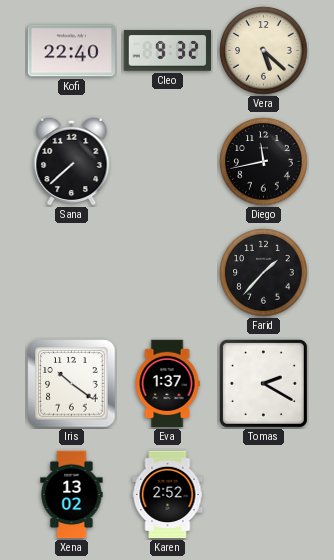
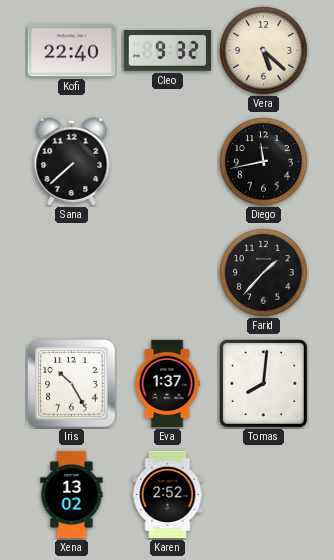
Iris: 10:21 -> 10:25
Tomas: 2:20 -> 8:01
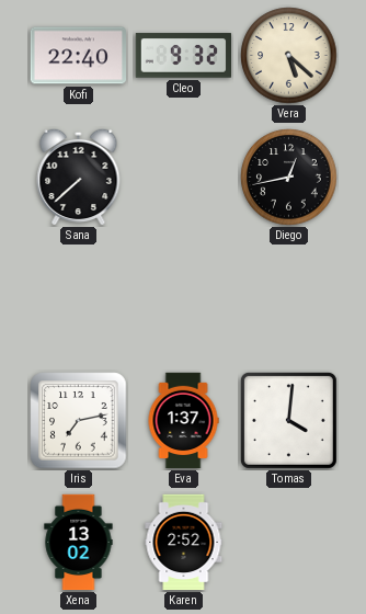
Diego: 11:43 -> 12:43
Farid: 1:37 -> none
Iris: 10:25 -> 7:13
Tomas: 8:01 -> 4:01
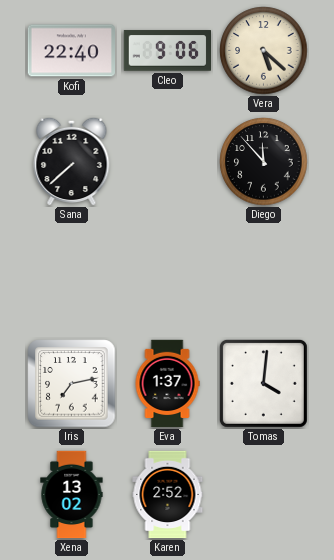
Cleo: 9:32 -> 9:06
Diego: 12:43 -> 11:53
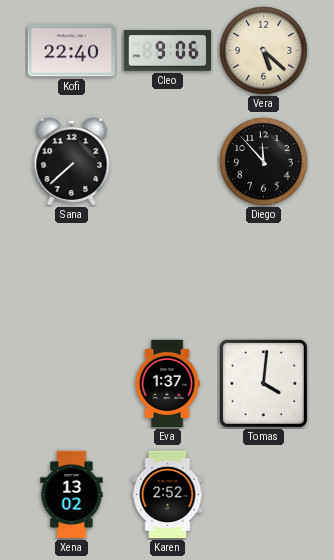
Iris: 7:13 -> none
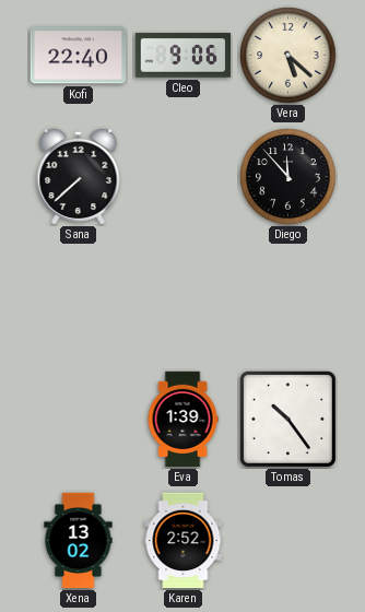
Eva: 1:37 -> 1:39
Tomas: 4:01 -> 10:24
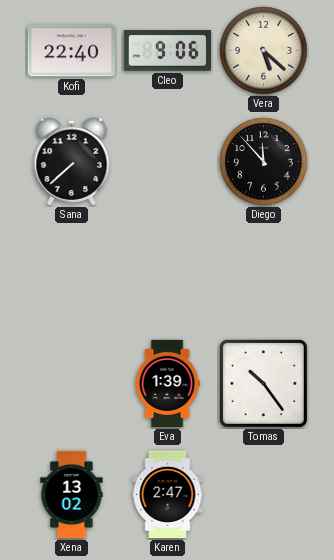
Karen: 2:52 -> 2:47
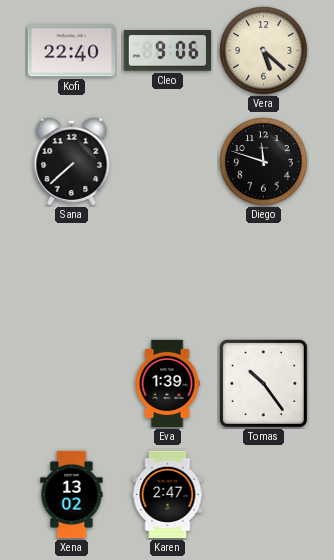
Diego: 11:53 -> 11:48
